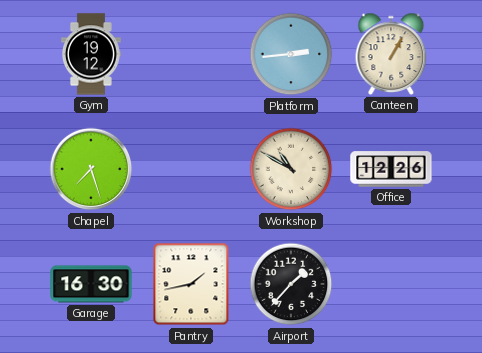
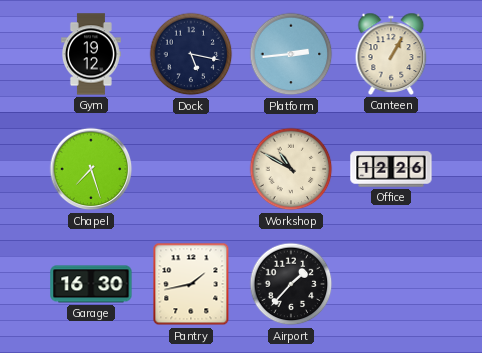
Dock: none -> 5:17
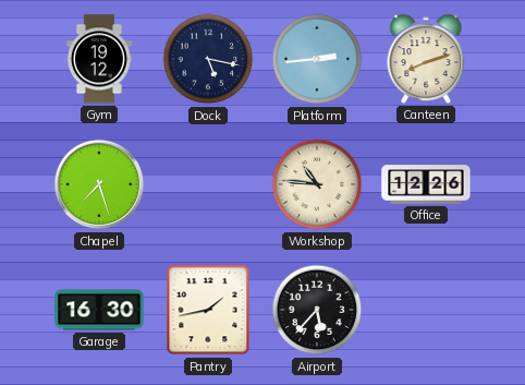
Canteen: 1:05 -> 8:12
Workshop: 10:50 -> 10:46
Airport: 1:37 -> 5:37
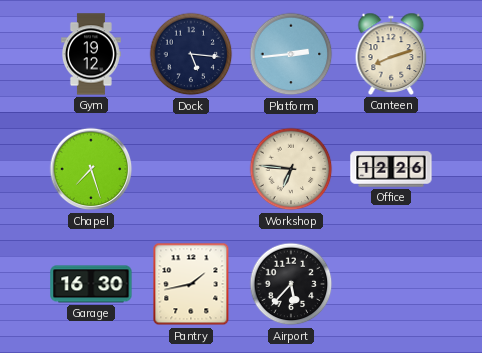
Dock: 5:17 -> 5:16
Workshop: 10:46 -> 6:46
